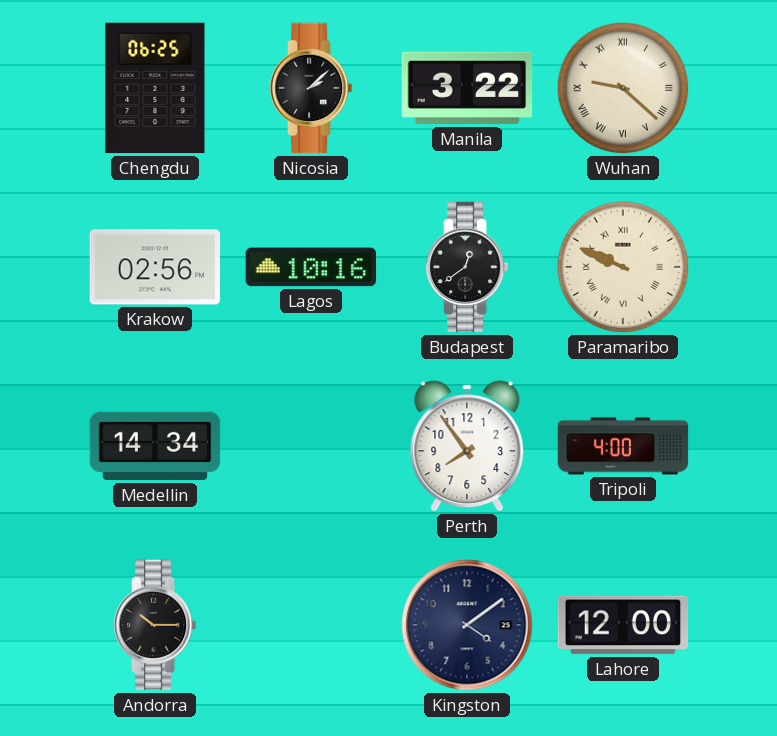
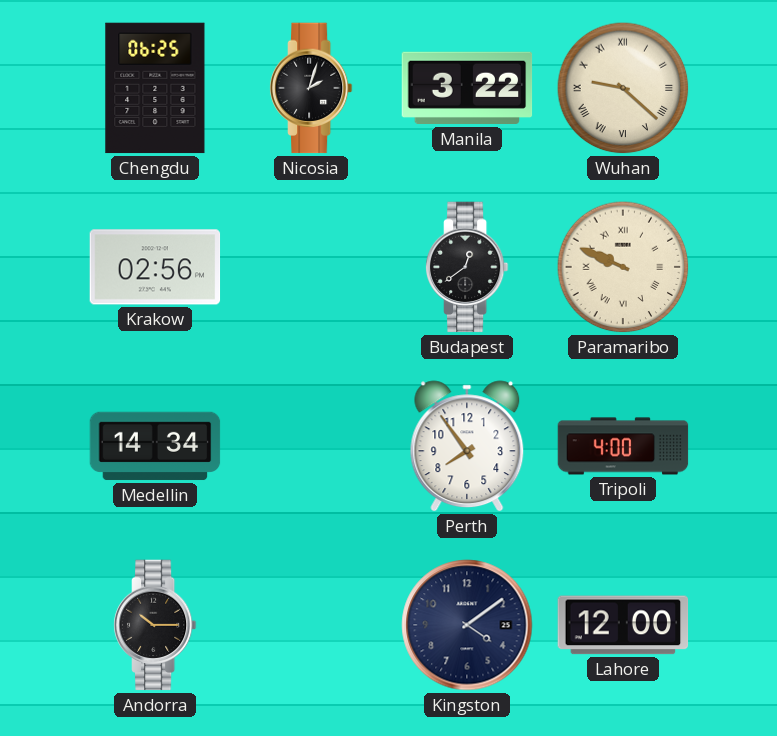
Nicosia: 2:08 -> 2:03
Lagos: 10:16 -> none
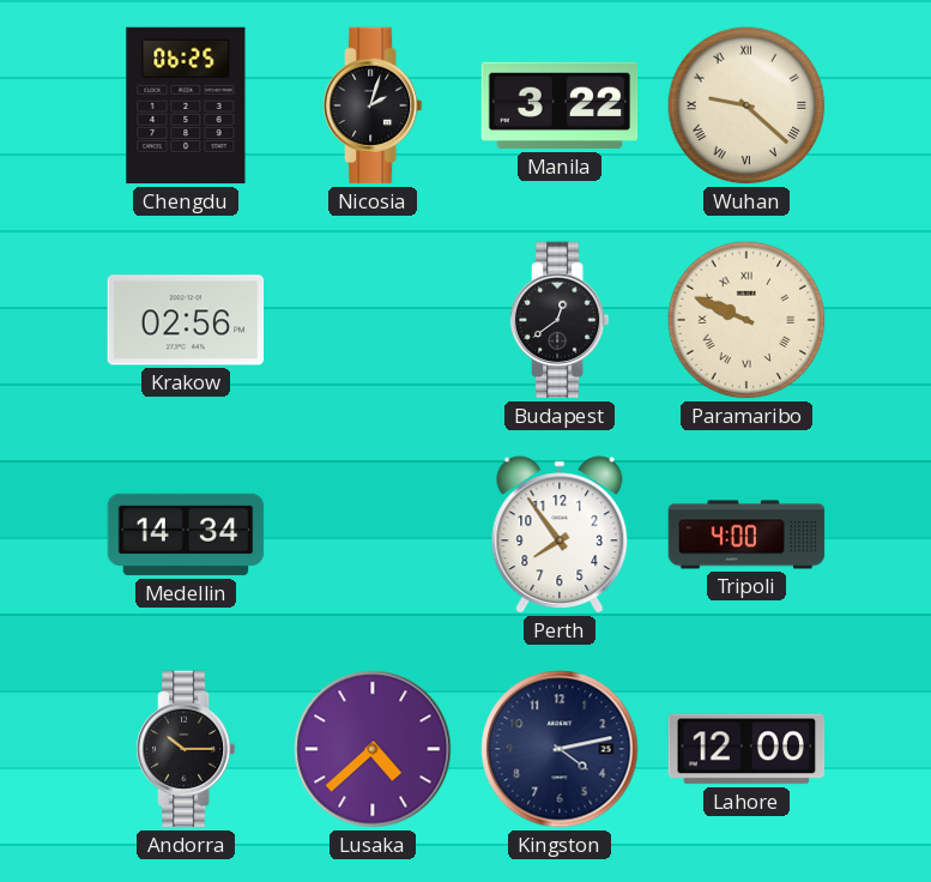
Lusaka: none -> 4:38
Kingston: 4:09 -> 4:13
